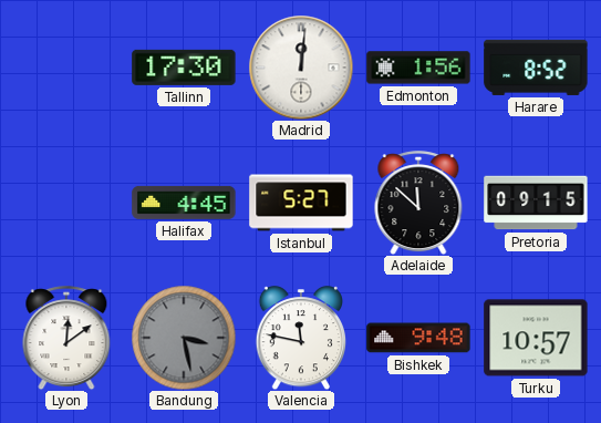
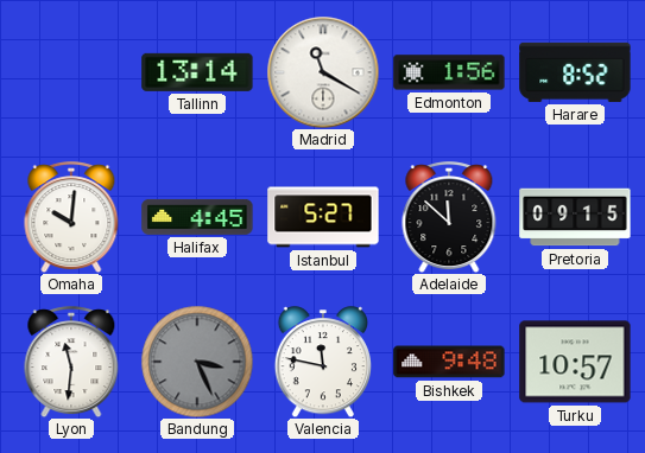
Tallinn: 17:30 -> 13:14
Madrid: 12:01 -> 11:20
Omaha: none -> 10:01
Lyon: 12:09 -> 11:31
Bandung: 3:28 -> 3:26
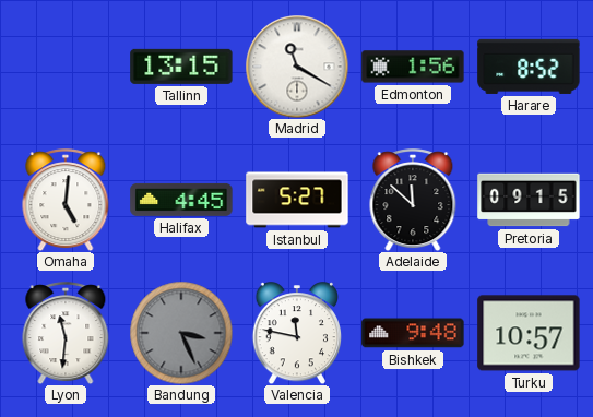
Tallinn: 13:14 -> 13:15
Omaha: 10:01 -> 5:01
